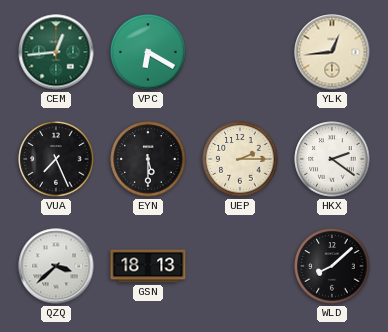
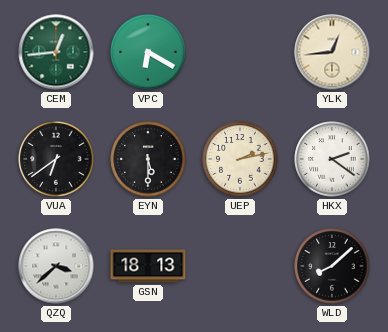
VUA: 7:26 -> 6:39
UEP: 2:15 -> 2:13
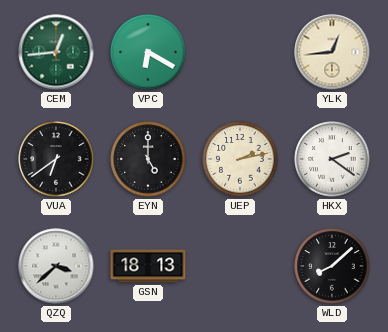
EYN: 5:30 -> 5:00
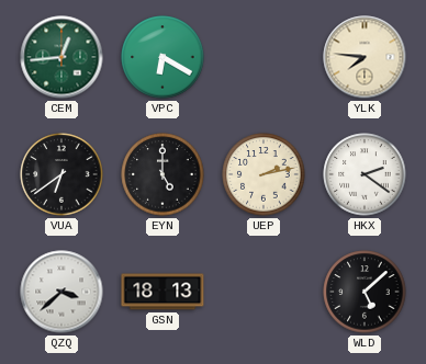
YLK: 12:44 -> 7:46
WLD: 8:08 -> 5:08
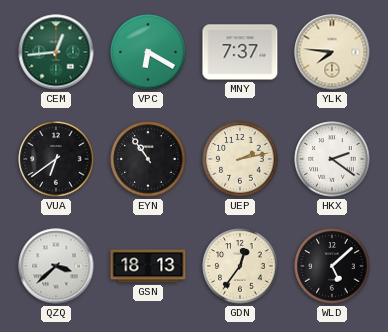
MNY: none -> 7:37
EYN: 5:00 -> 10:54
GDN: none -> 12:36
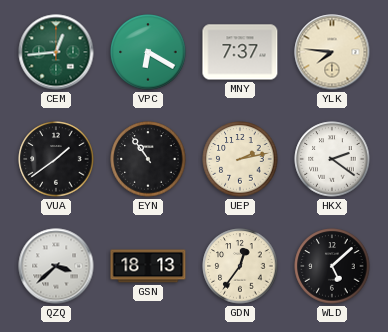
VUA: 6:39 -> 1:39
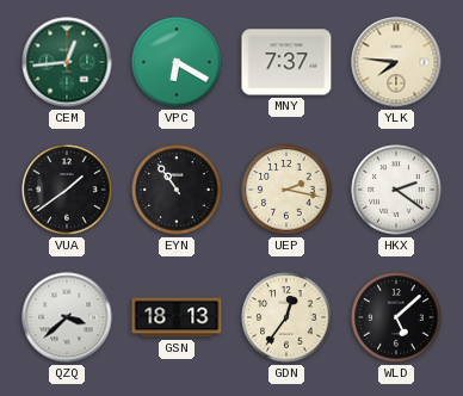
UEP: 2:13 -> 2:17
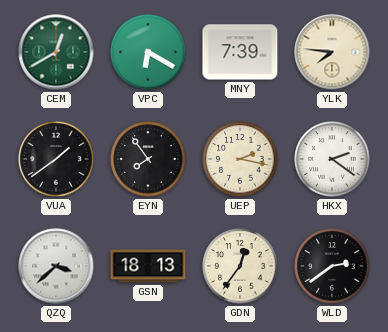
CEM: 12:44 -> 12:40
MNY: 7:37 -> 7:39
EYN: 10:54 -> 7:54
WLD: 5:08 -> 2:39
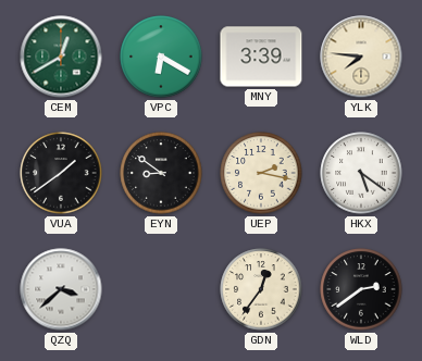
MNY: 7:39 -> 3:39
EYN: 7:54 -> 8:51
HKX: 2:21 -> 5:21
GSN: 18:13 -> none
